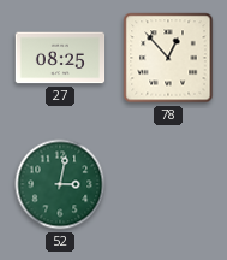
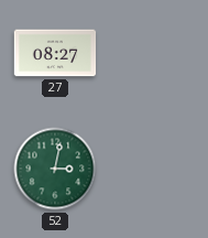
27: 08:25 -> 08:27
78: 12:53 -> none
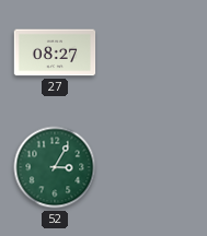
52: 3:02 -> 3:05
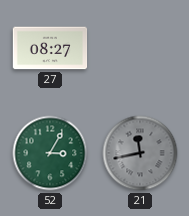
21: none -> 11:43
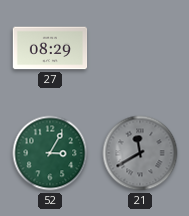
27: 08:27 -> 08:29
21: 11:43 -> 11:40
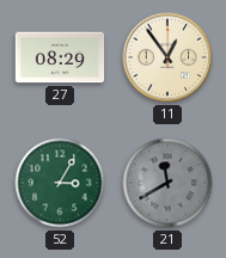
11: none -> 12:54
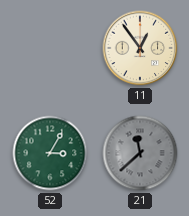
27: 08:29 -> none
21: 11:40 -> 11:38
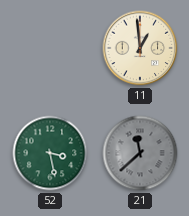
11: 12:54 -> 12:59
52: 3:05 -> 3:28
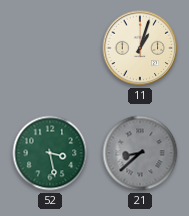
11: 12:59 -> 1:03
21: 11:38 -> 8:38
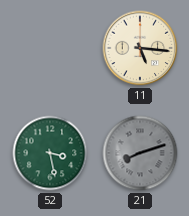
11: 1:03 -> 5:16
21: 8:38 -> 8:12
